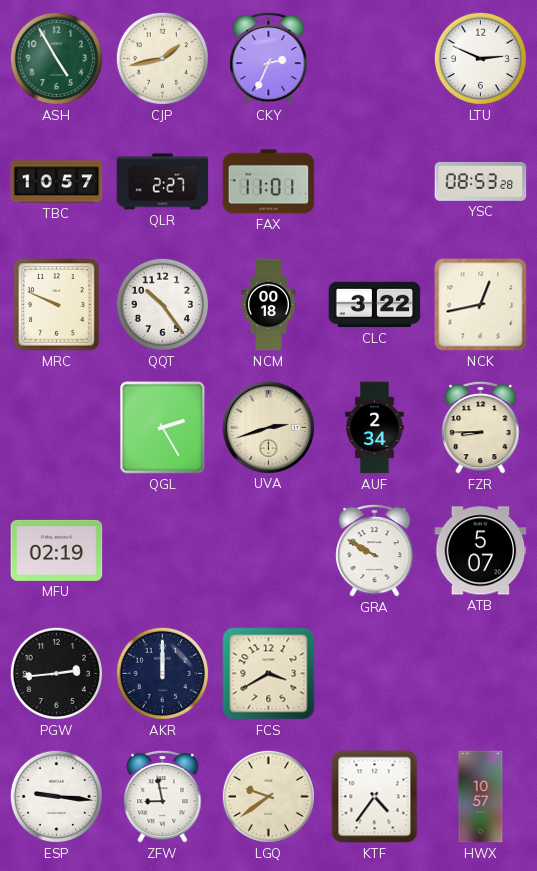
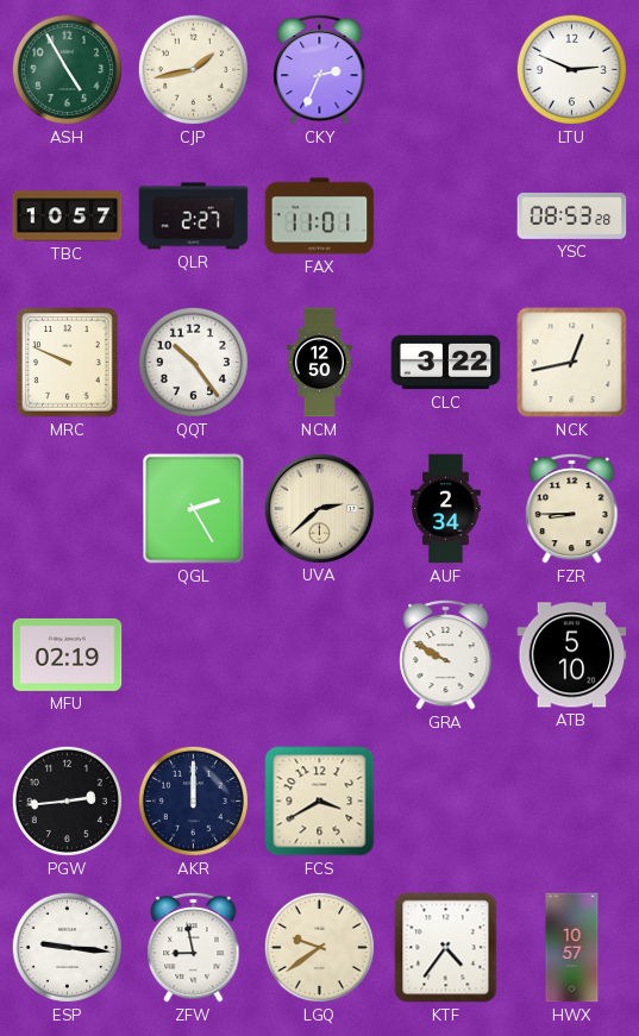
NCM: 00:18 -> 12:50
UVA: 2:42 -> 2:38
ATB: 5:07 -> 5:10
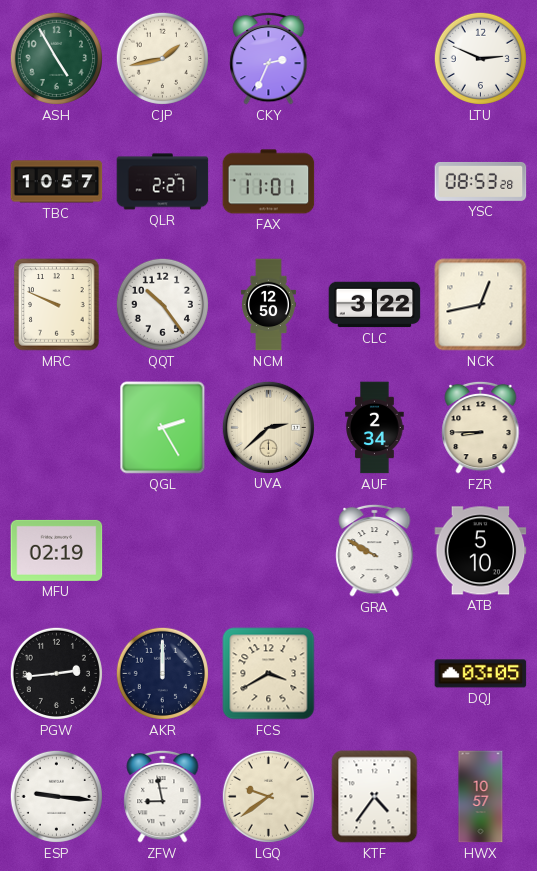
DQJ: none -> 03:05
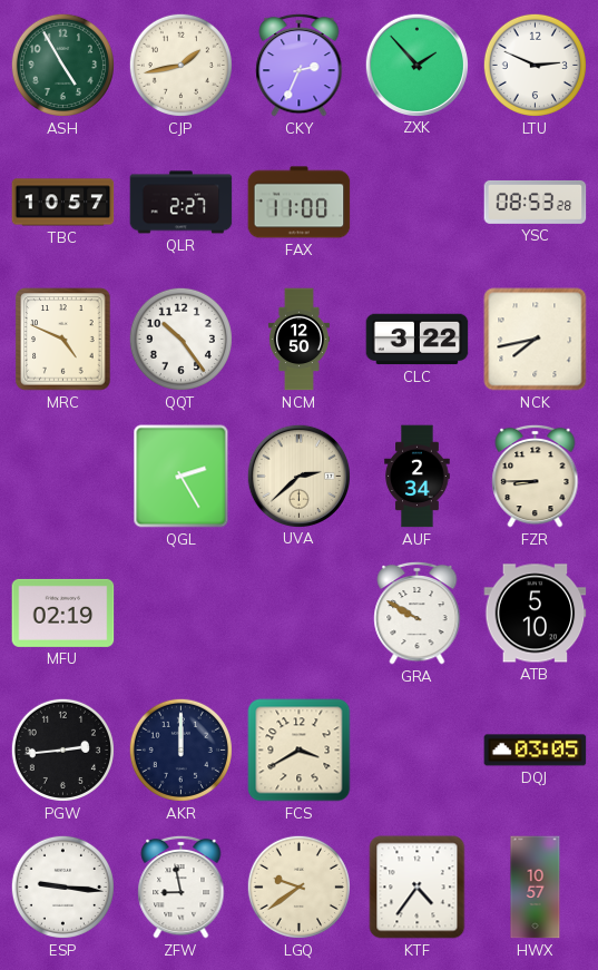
ZXK: none -> 1:53
FAX: 11:01 -> 11:00
MRC: 9:49 -> 4:49
NCK: 12:43 -> 7:43
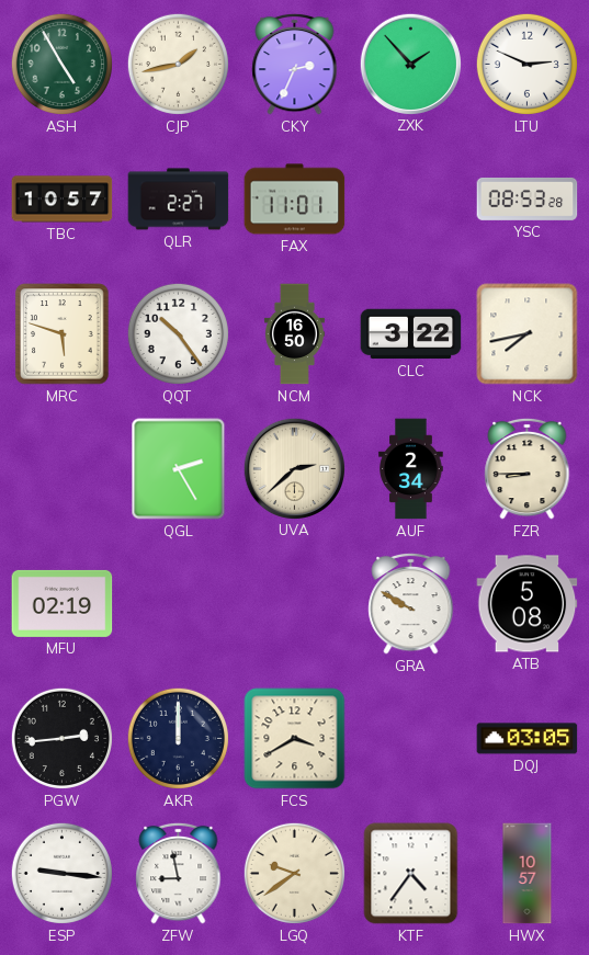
FAX: 11:00 -> 11:01
MRC: 4:49 -> 5:48
NCM: 12:50 -> 16:50
ATB: 5:10 -> 5:08
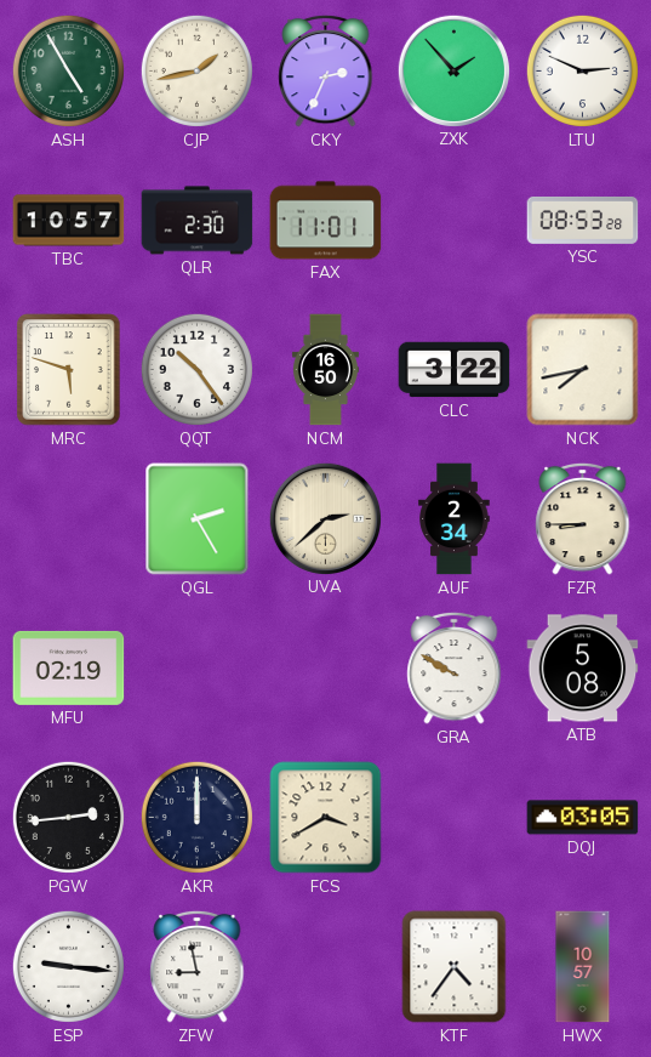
QLR: 2:27 -> 2:30
LGQ: 9:39 -> none
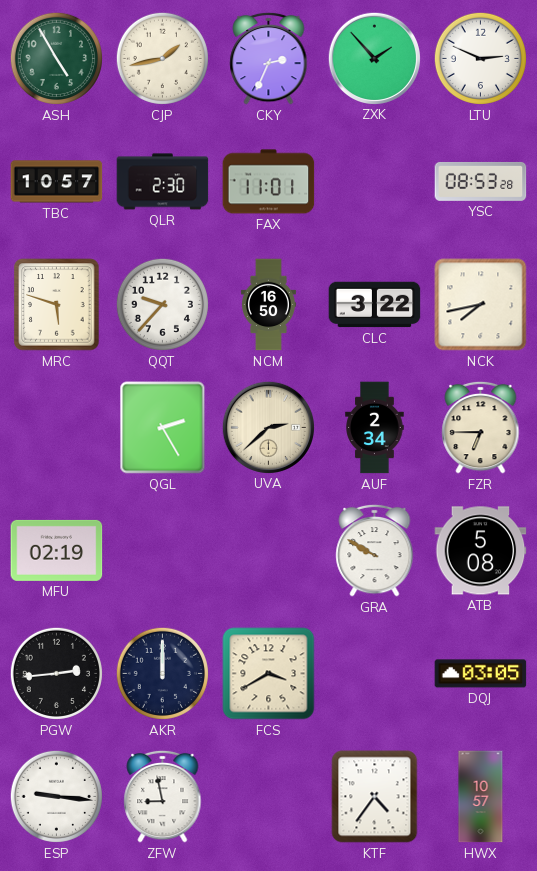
QQT: 10:24 -> 9:37
FZR: 8:45 -> 6:45
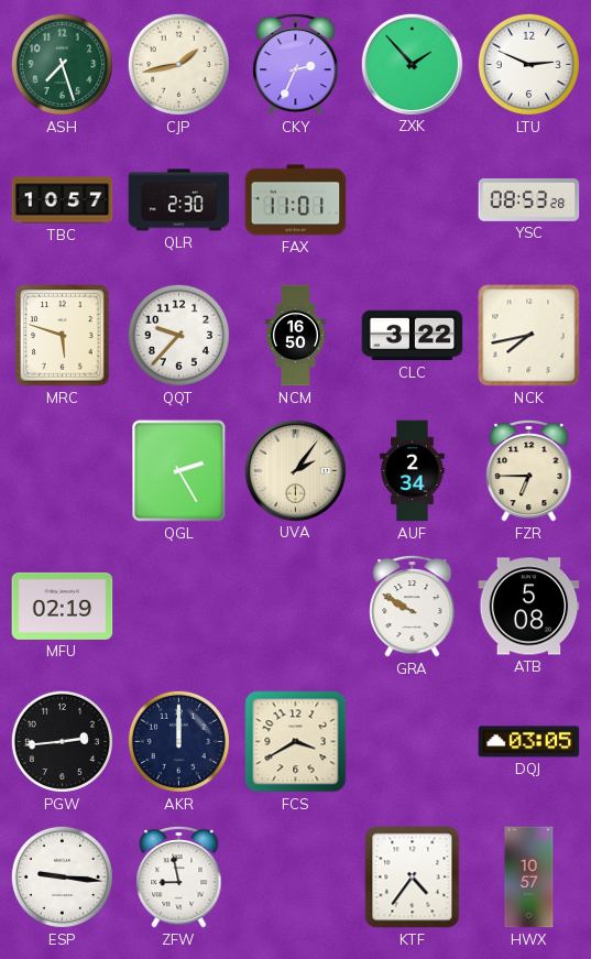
ASH: 4:55 -> 7:27
UVA: 2:38 -> 2:06
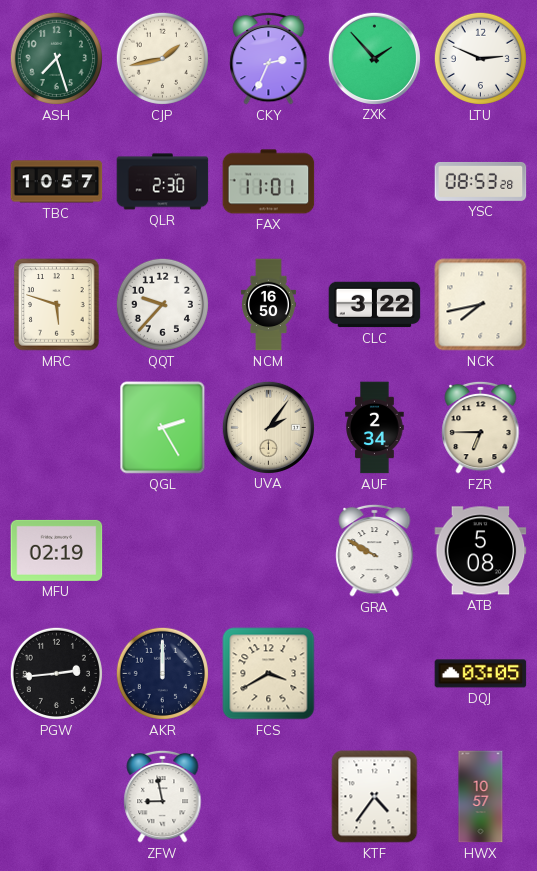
ESP: 9:16 -> none
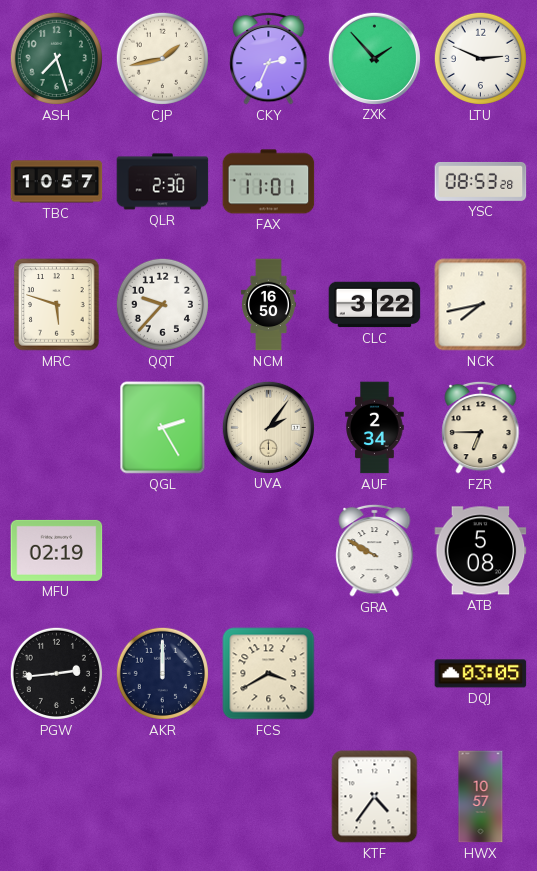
ZFW: 8:58 -> none
